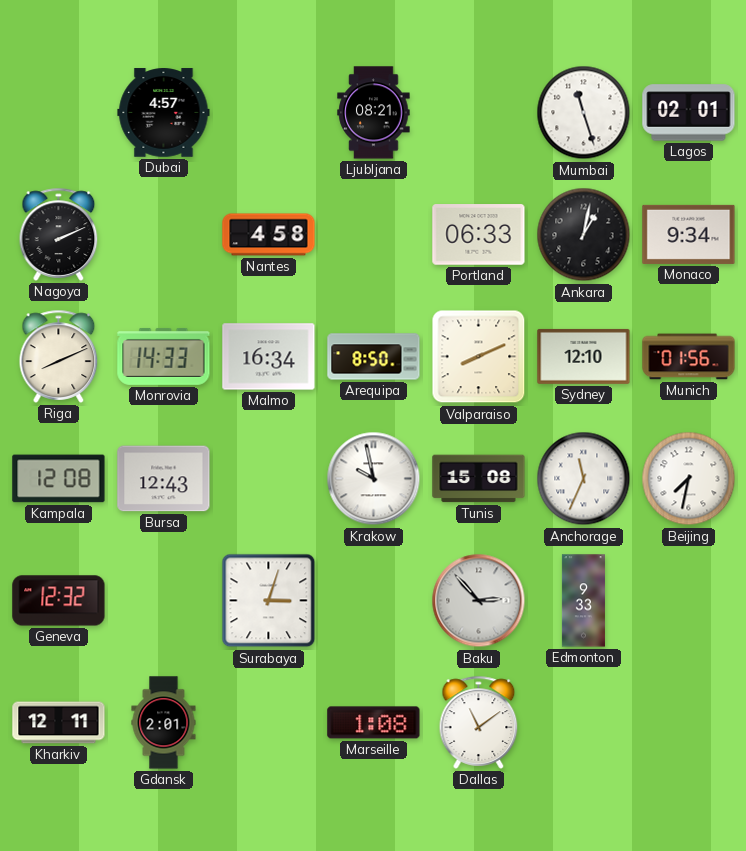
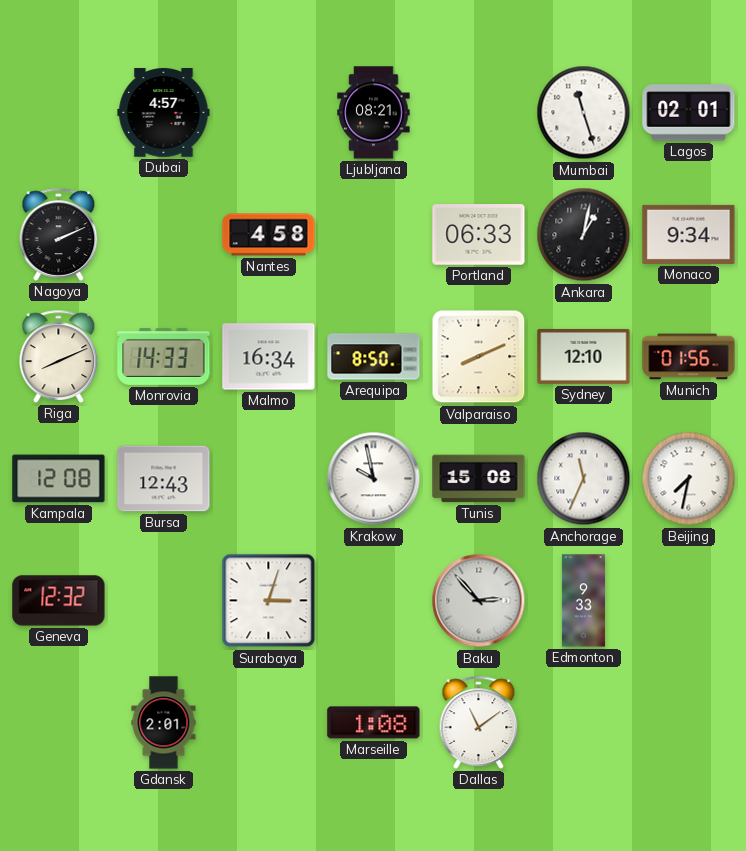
Kharkiv: 12:11 -> none
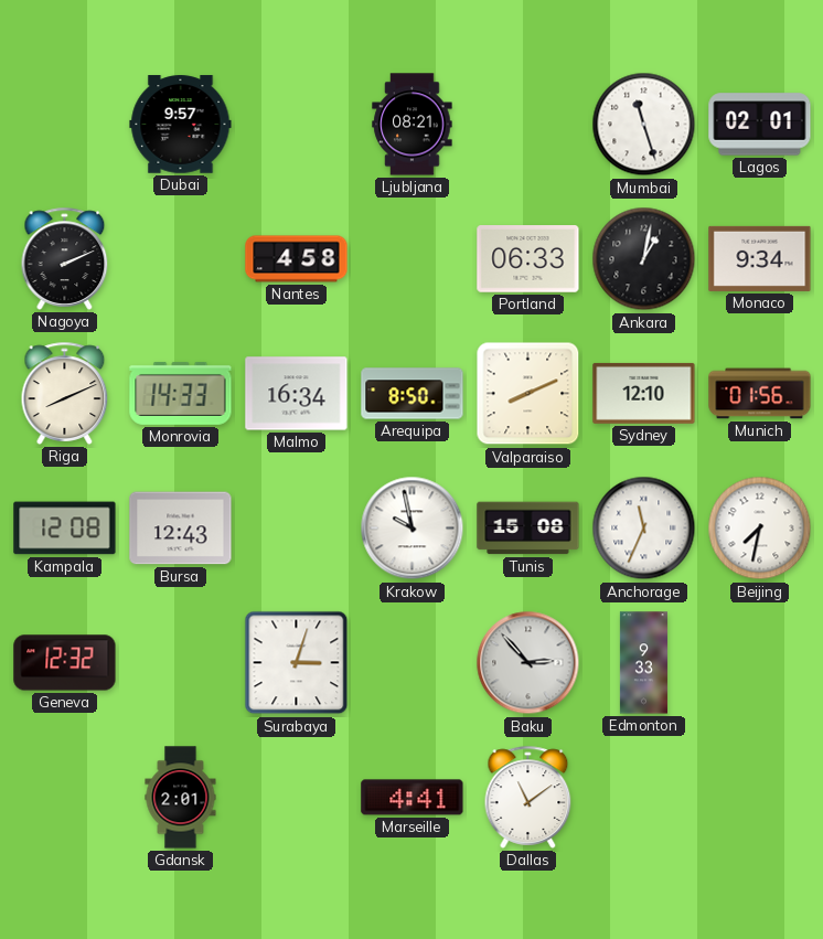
Dubai: 4:57 -> 9:57
Marseille: 1:08 -> 4:41
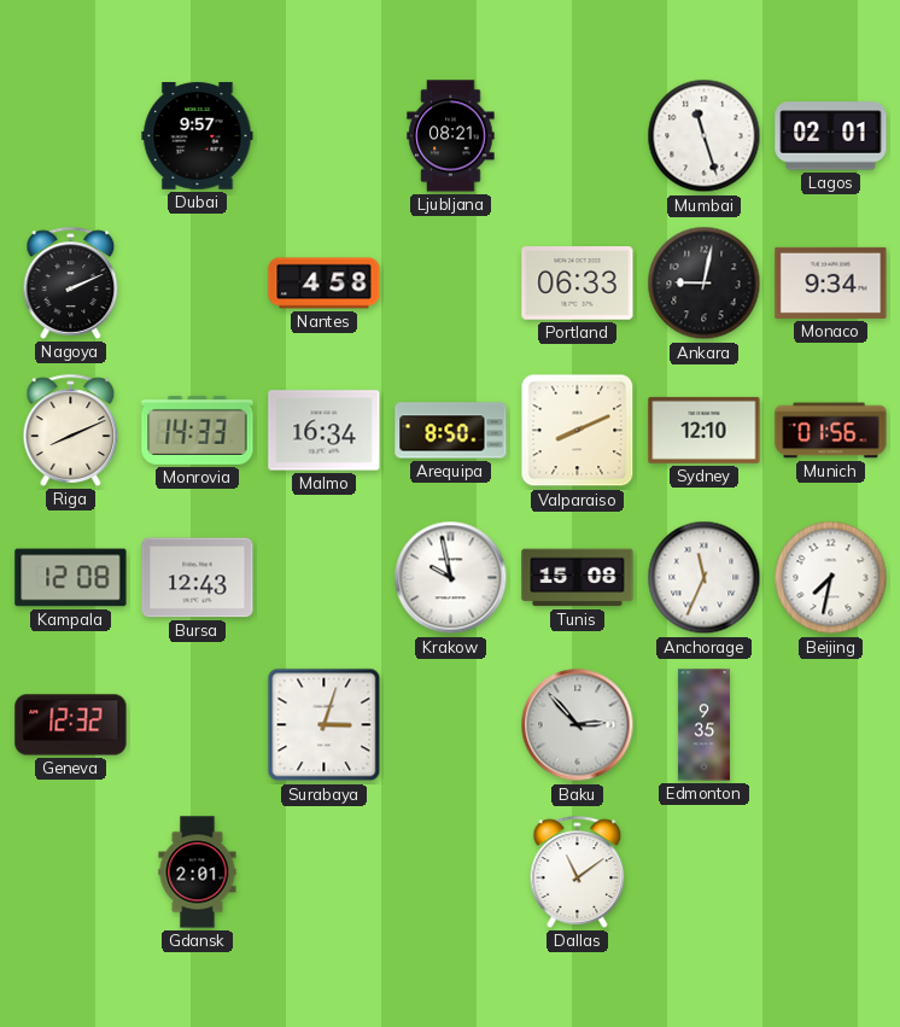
Ankara: 1:02 -> 9:02
Edmonton: 9:33 -> 9:35
Marseille: 4:41 -> none
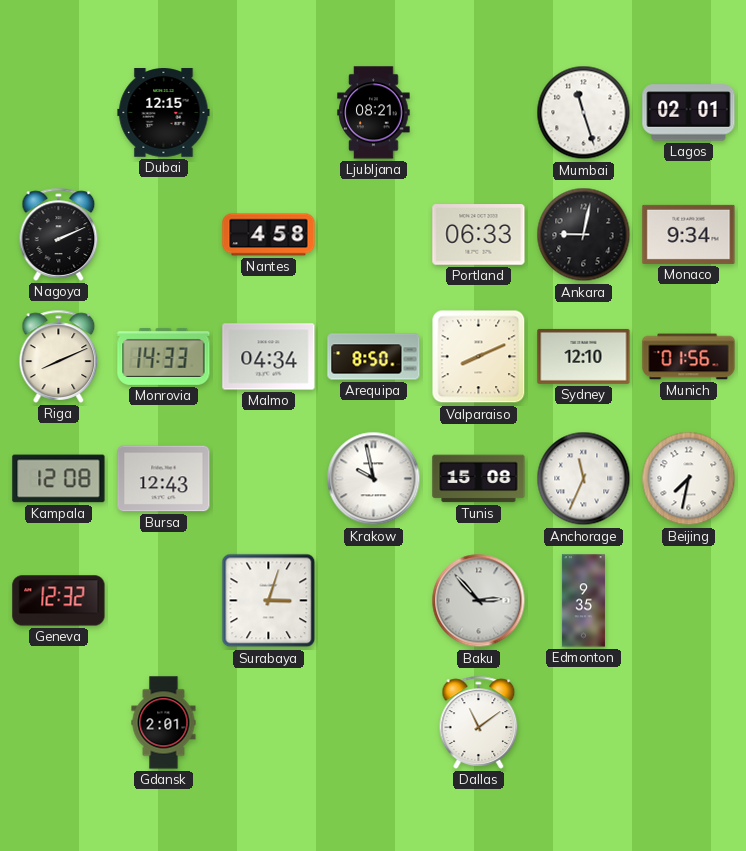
Dubai: 9:57 -> 12:15
Malmo: 16:34 -> 04:34
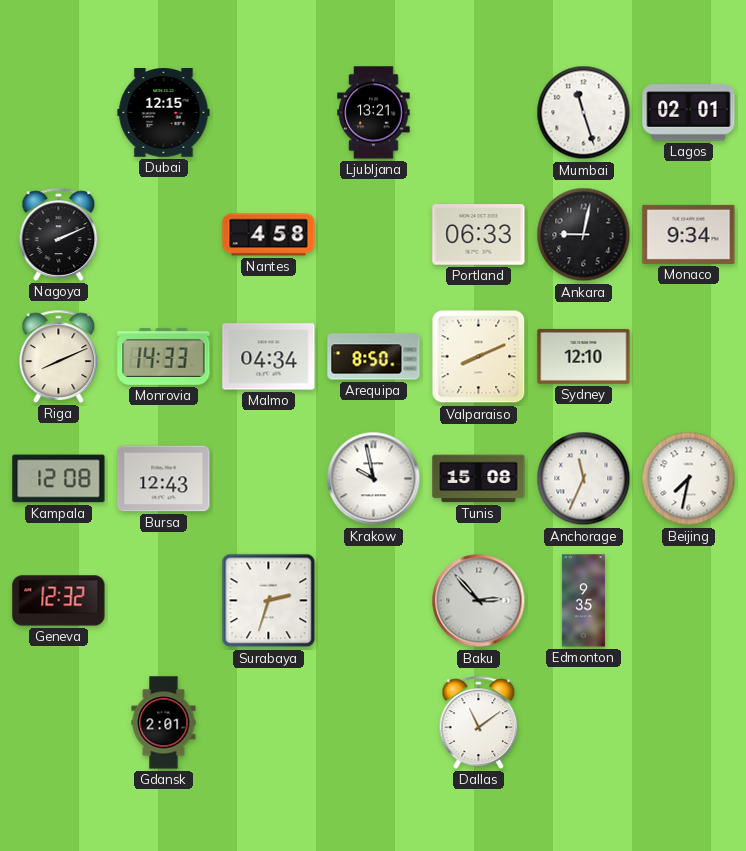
Ljubljana: 08:21 -> 13:21
Munich: 01:56 -> none
Surabaya: 3:03 -> 2:33
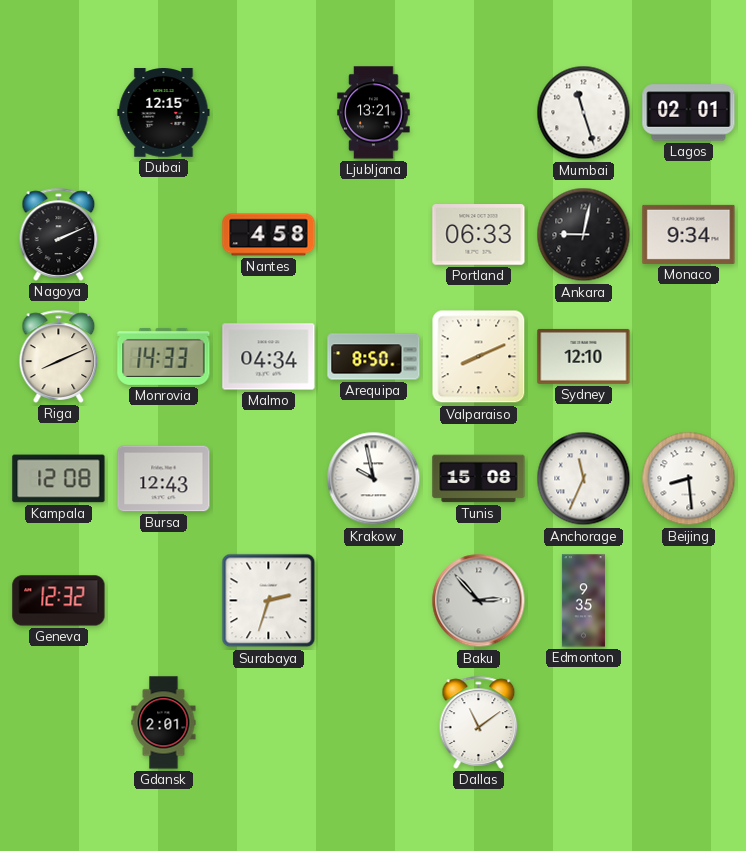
Beijing: 7:32 -> 8:29
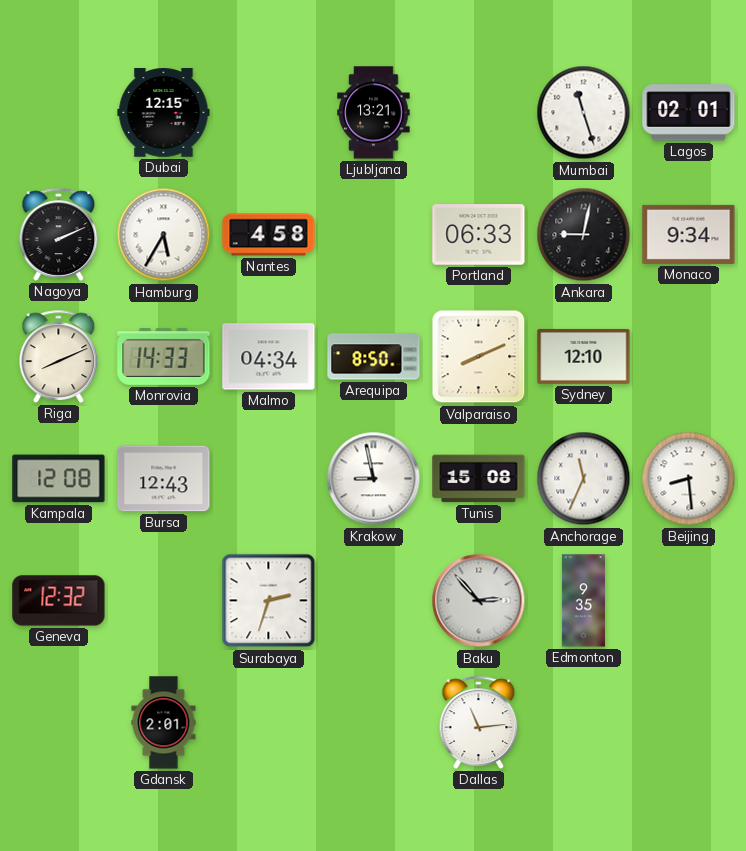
Hamburg: none -> 5:35
Krakow: 9:58 -> 8:58
Dallas: 11:09 -> 11:14
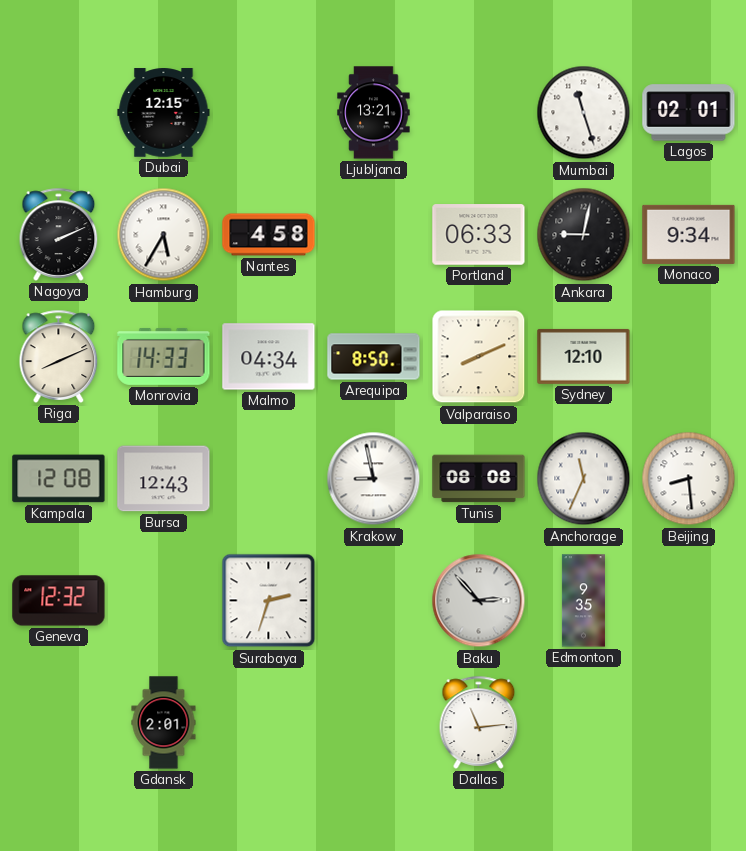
Tunis: 15:08 -> 08:08
